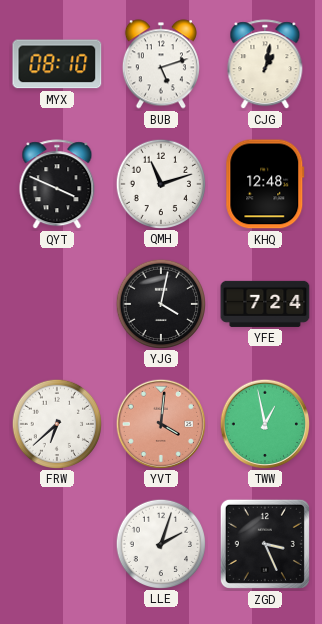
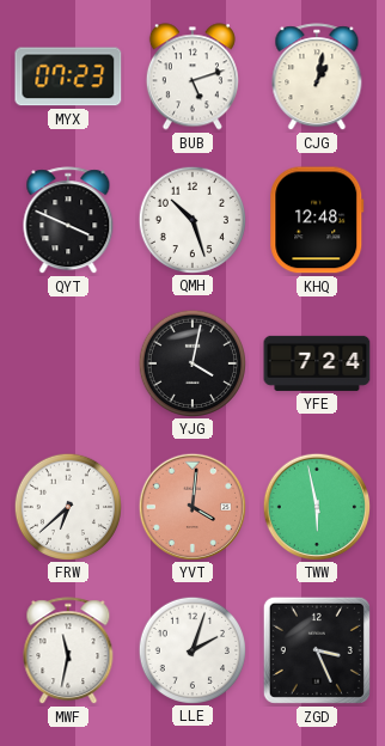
MYX: 08:10 -> 07:23
QMH: 11:12 -> 10:27
TWW: 12:58 -> 5:58
MWF: none -> 11:32
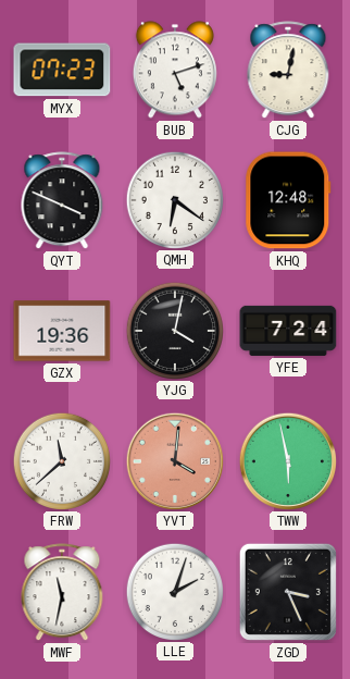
CJG: 1:02 -> 9:02
QMH: 10:27 -> 6:21
GZX: none -> 19:36
FRW: 6:38 -> 11:38
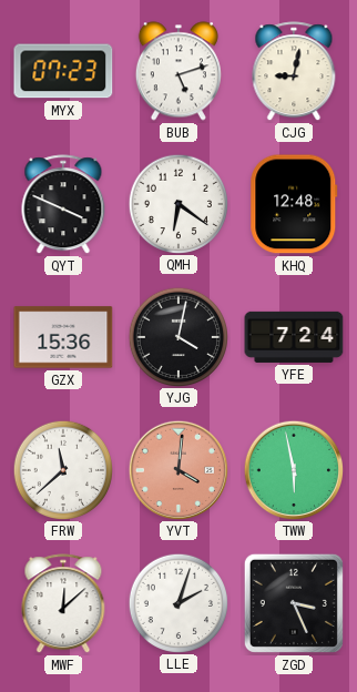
GZX: 19:36 -> 15:36
MWF: 11:32 -> 12:08
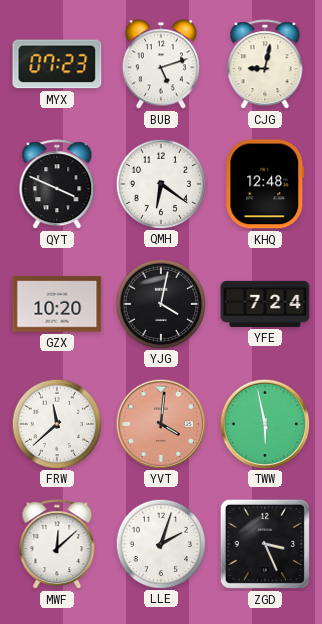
GZX: 15:36 -> 10:20
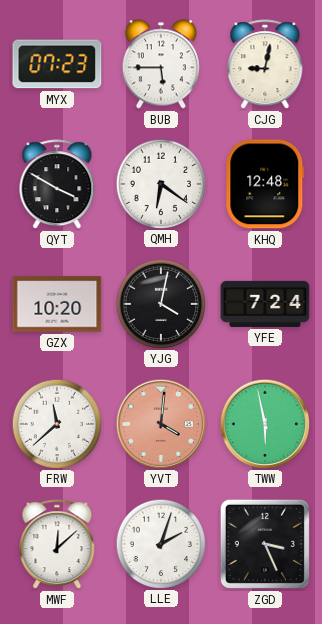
BUB: 5:12 -> 5:45
QYT: 3:49 -> 3:50
